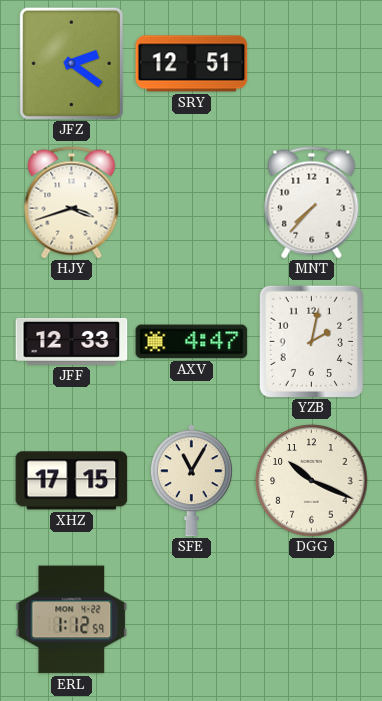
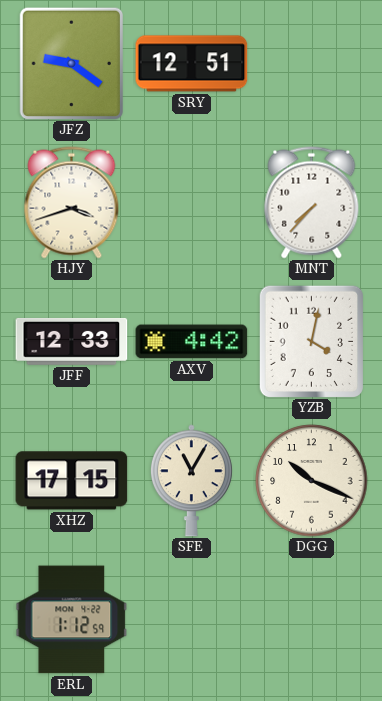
JFZ: 2:21 -> 9:21
AXV: 4:47 -> 4:42
YZB: 2:02 -> 4:02
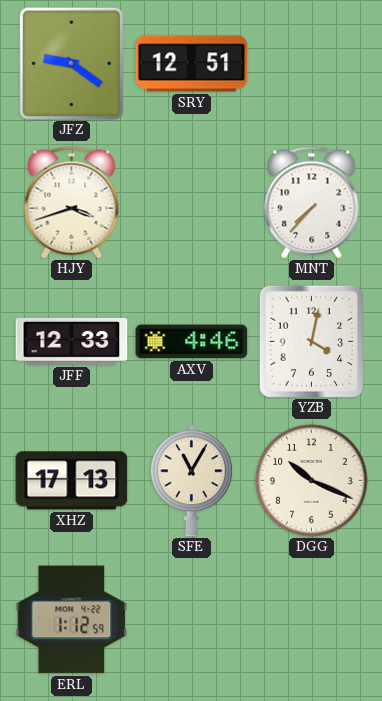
AXV: 4:42 -> 4:46
XHZ: 17:15 -> 17:13
